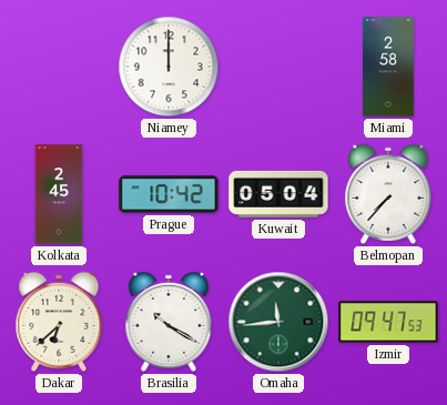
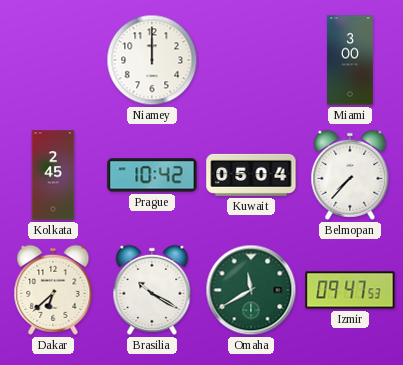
Miami: 2:58 -> 3:00
Omaha: 11:44 -> 11:40
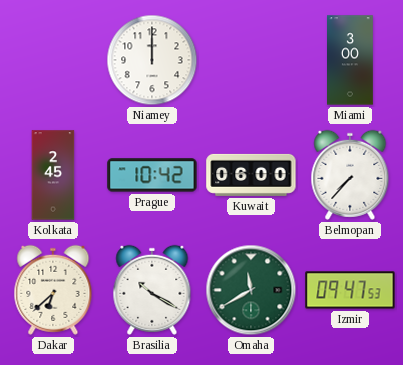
Kuwait: 05:04 -> 06:00
